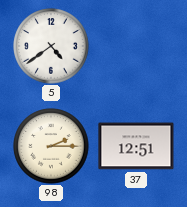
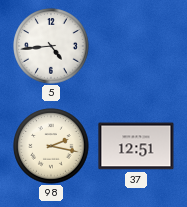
5: 4:39 -> 4:44
98: 2:15 -> 2:17
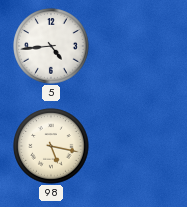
98: 2:17 -> 5:17
37: 12:51 -> none
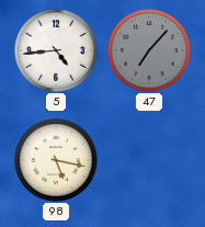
47: none -> 7:07
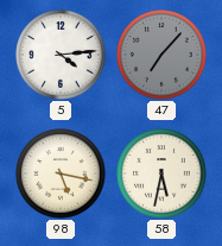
5: 4:44 -> 4:14
58: none -> 5:32
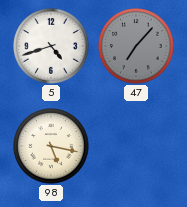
5: 4:14 -> 4:42
58: 5:32 -> none
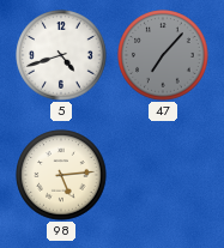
98: 5:17 -> 5:14
